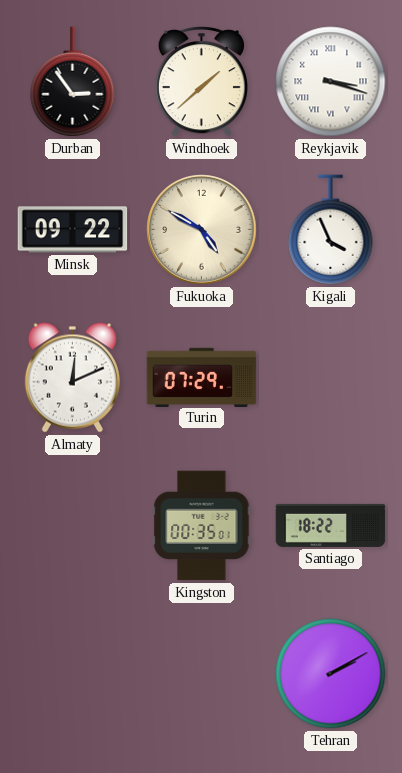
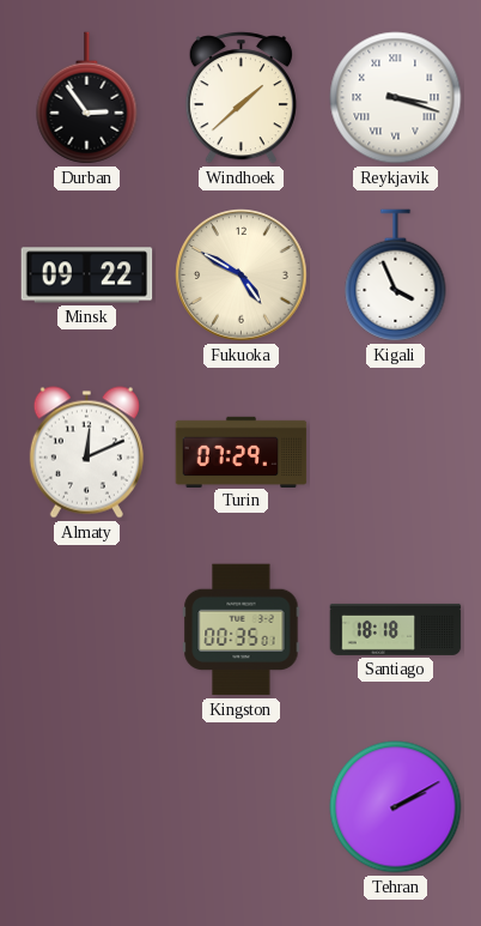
Santiago: 18:22 -> 18:18
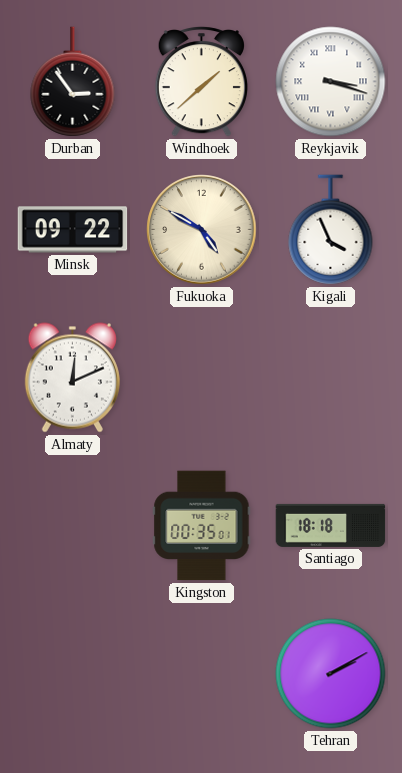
Turin: 07:29 -> none
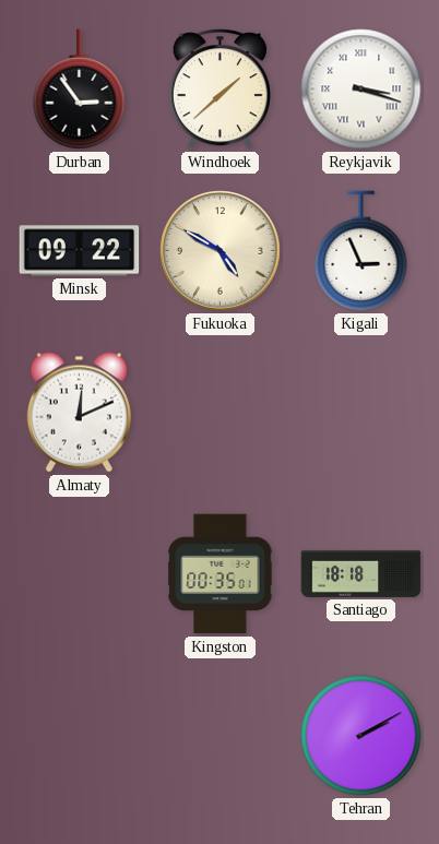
Kigali: 3:56 -> 2:56
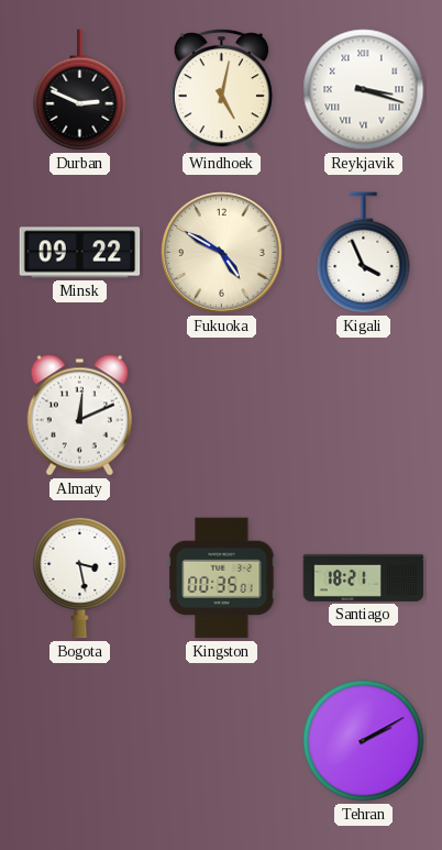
Durban: 2:54 -> 2:49
Windhoek: 1:38 -> 5:02
Kigali: 2:56 -> 3:56
Bogota: none -> 3:28
Santiago: 18:18 -> 18:21
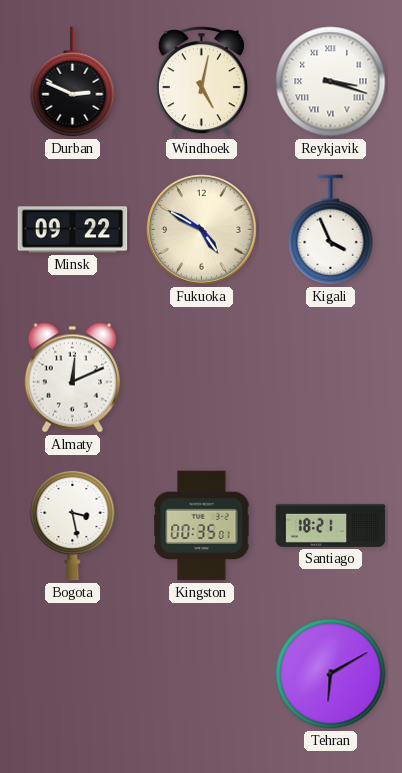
Tehran: 2:10 -> 6:10
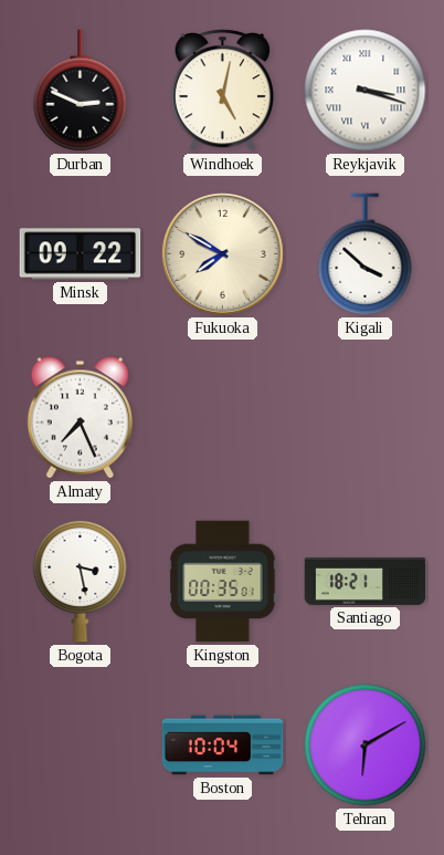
Fukuoka: 4:50 -> 7:50
Kigali: 3:56 -> 3:52
Almaty: 12:11 -> 7:26
Boston: none -> 10:04
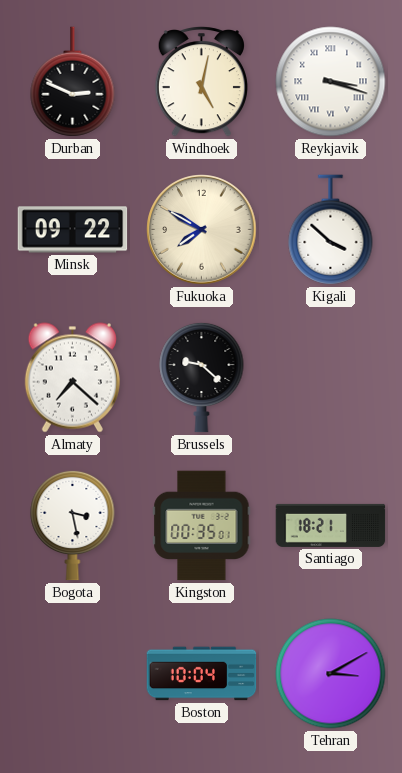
Almaty: 7:26 -> 7:22
Brussels: none -> 9:22
Tehran: 6:10 -> 3:10
